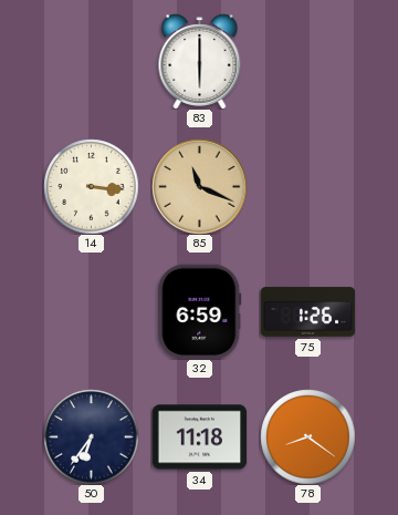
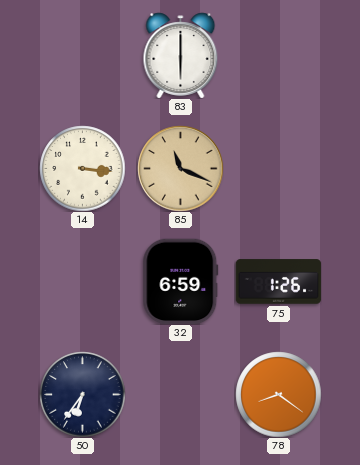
34: 11:18 -> none
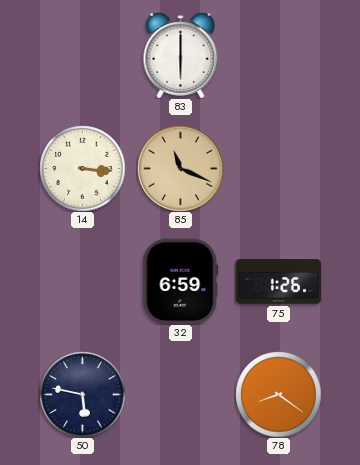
50: 6:36 -> 5:47
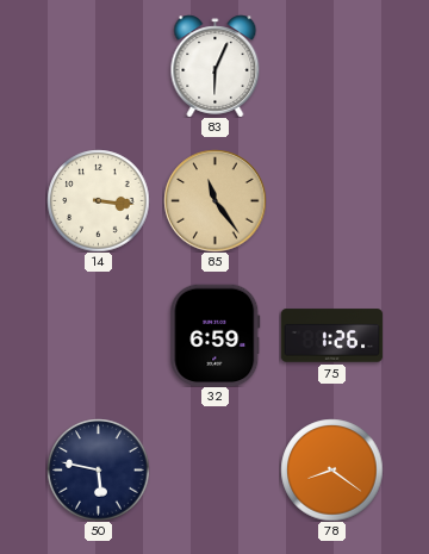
83: 6:00 -> 6:04
85: 11:19 -> 11:24
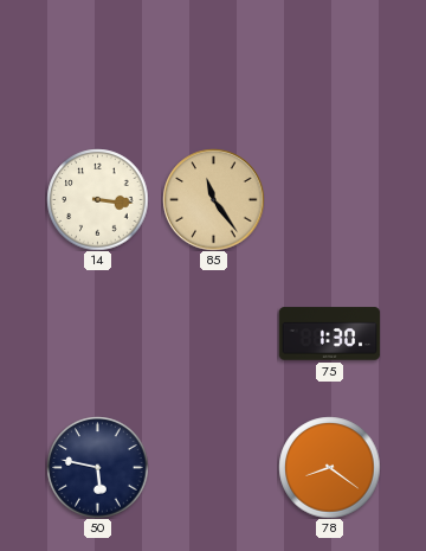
83: 6:04 -> none
32: 6:59 -> none
75: 1:26 -> 1:30
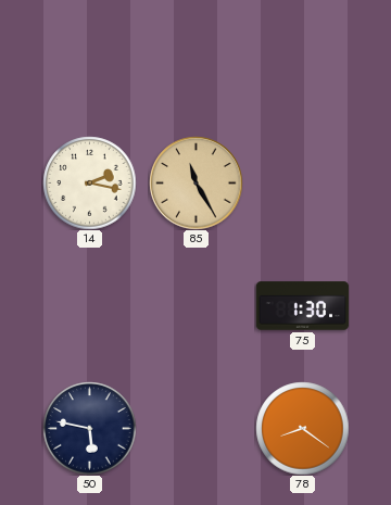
14: 3:16 -> 2:17
85: 11:24 -> 11:25
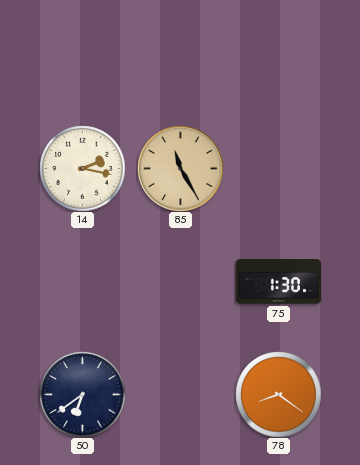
50: 5:47 -> 6:39
